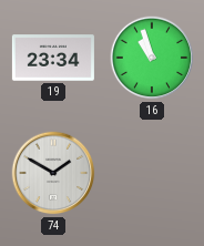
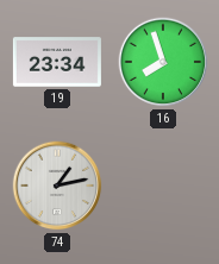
16: 10:57 -> 7:57
74: 1:50 -> 1:13
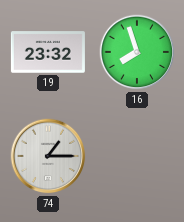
19: 23:34 -> 23:32
74: 1:13 -> 1:15
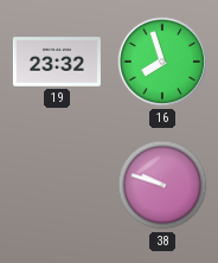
74: 1:15 -> none
38: none -> 9:48
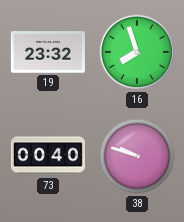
73: none -> 00:40
